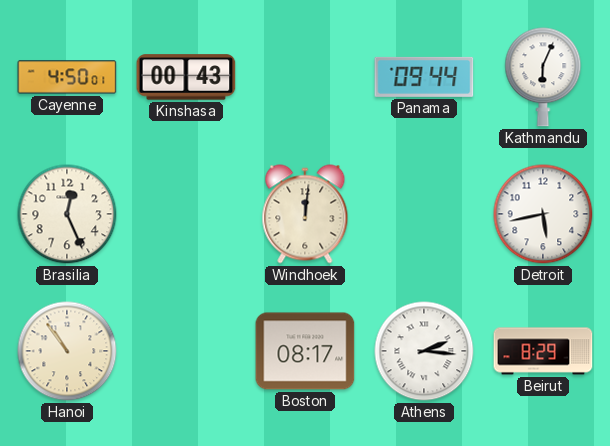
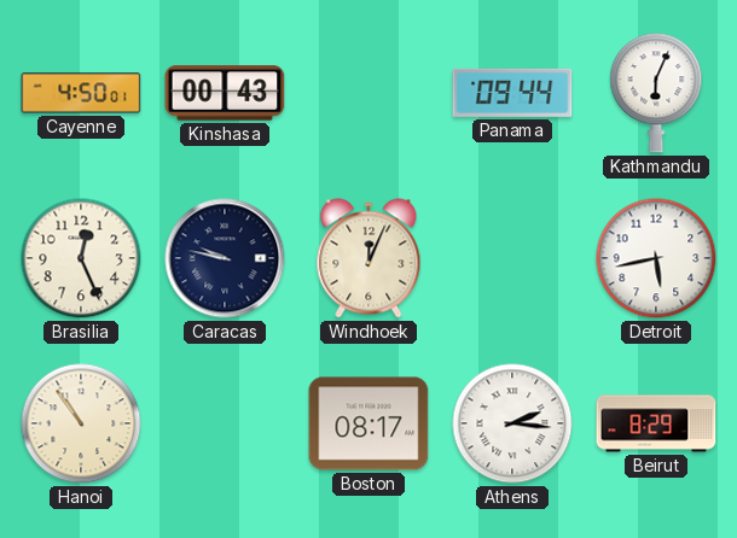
Caracas: none -> 9:47
Windhoek: 12:01 -> 12:04
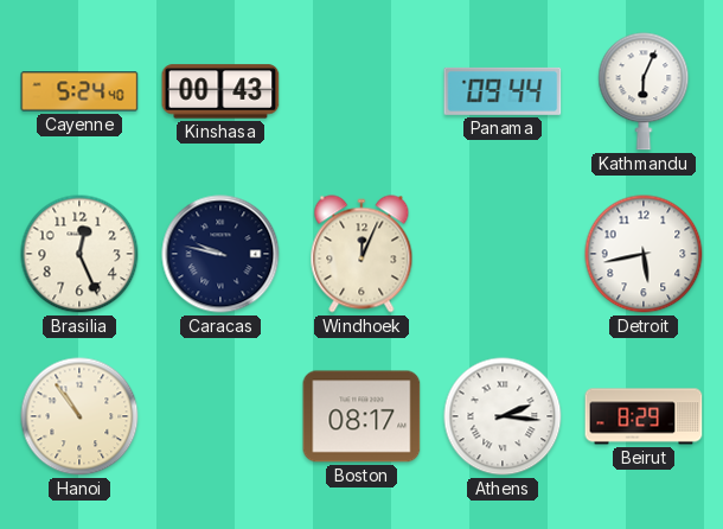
Cayenne: 4:50 -> 5:24
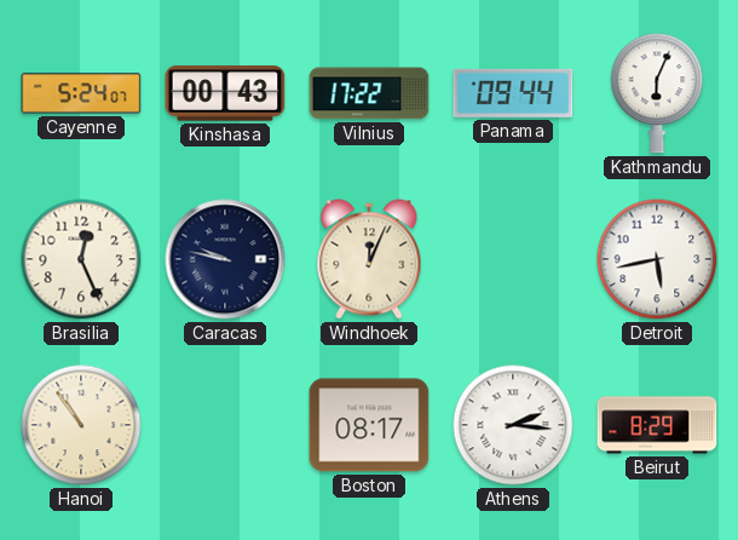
Cayenne: 5:24:40 -> 5:24:07
Vilnius: none -> 17:22
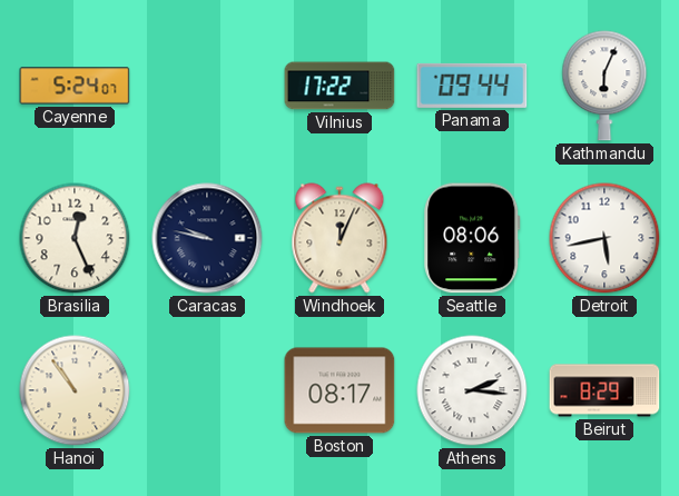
Kinshasa: 00:43 -> none
Seattle: none -> 08:06
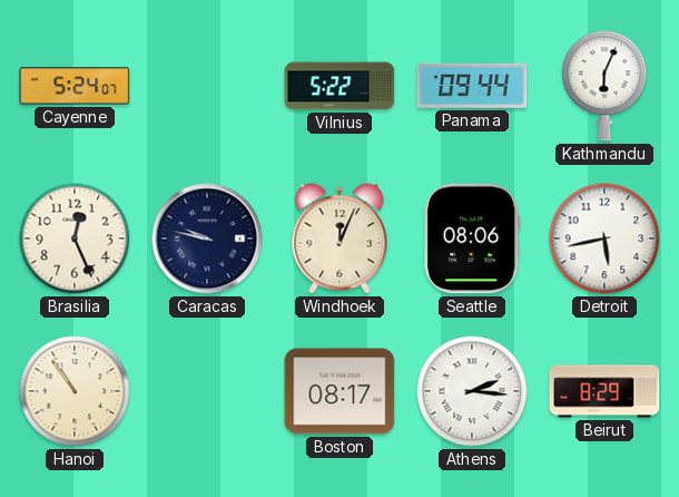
Vilnius: 17:22 -> 5:22
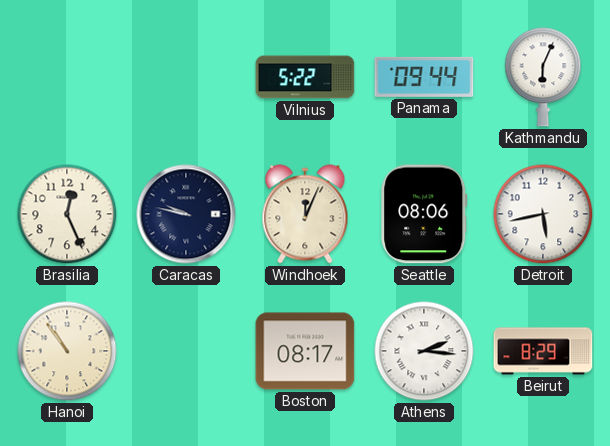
Cayenne: 5:24 -> none
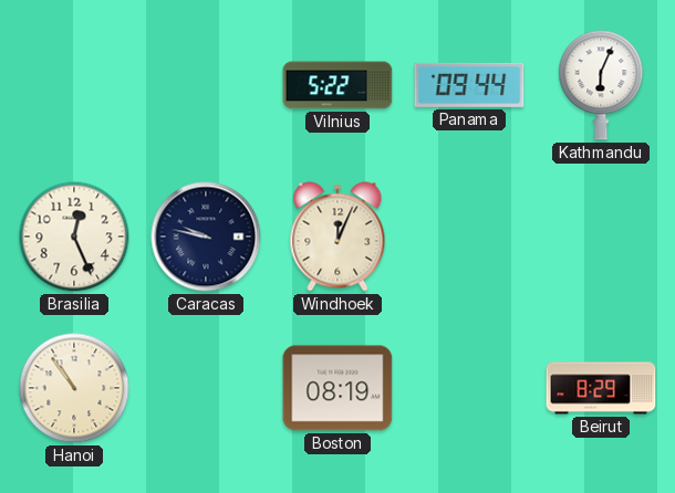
Seattle: 08:06 -> none
Detroit: 5:43 -> none
Boston: 08:17 -> 08:19
Athens: 2:16 -> none
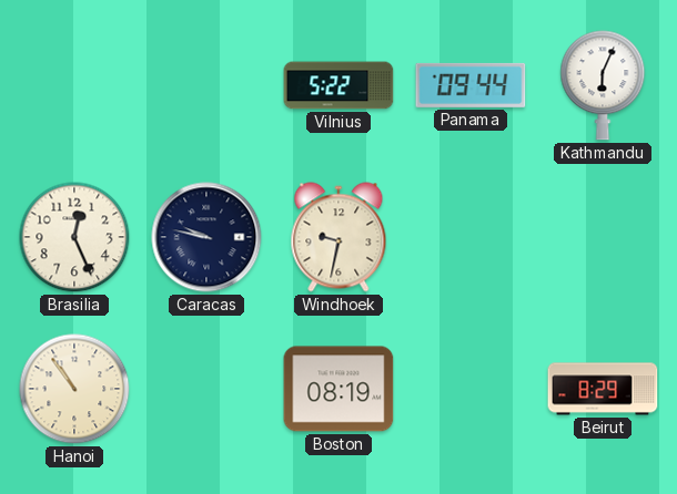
Windhoek: 12:04 -> 9:32
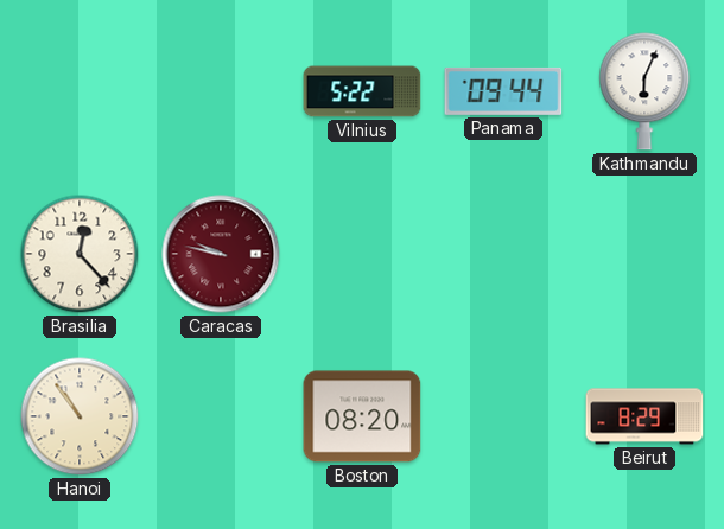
Brasilia: 12:26 -> 12:23
Caracas dial: navy -> burgundy
Windhoek: 9:32 -> none
Boston: 08:19 -> 08:20
